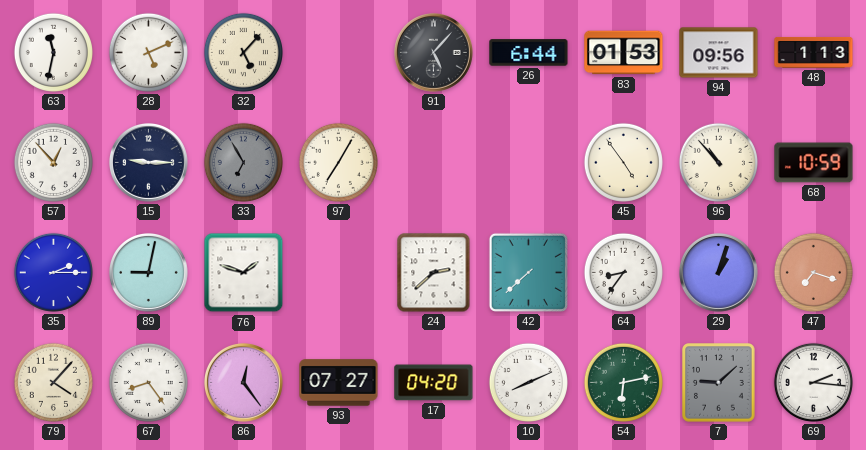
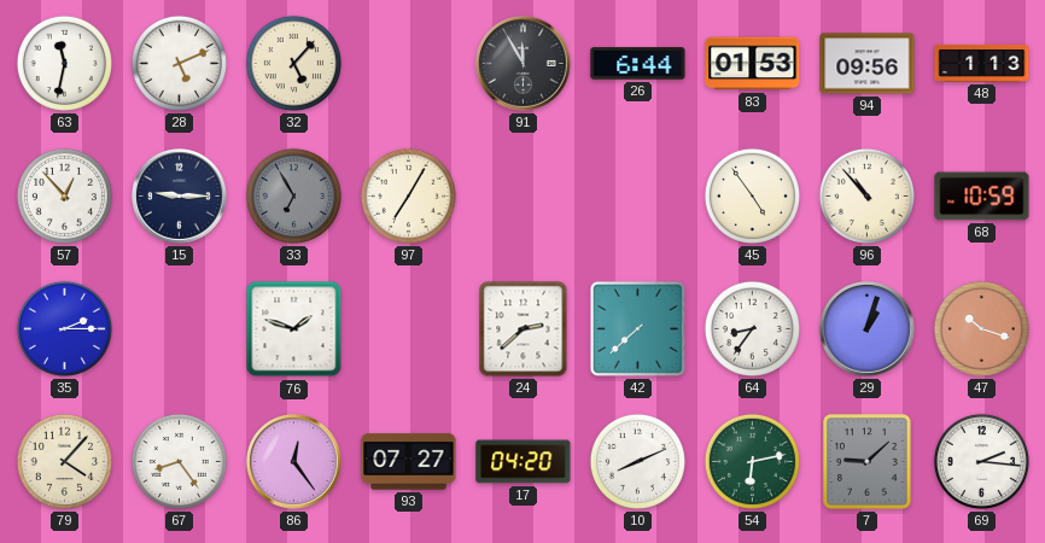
91: 5:07 -> 11:55
89: 9:02 -> none
47: 7:18 -> 10:18
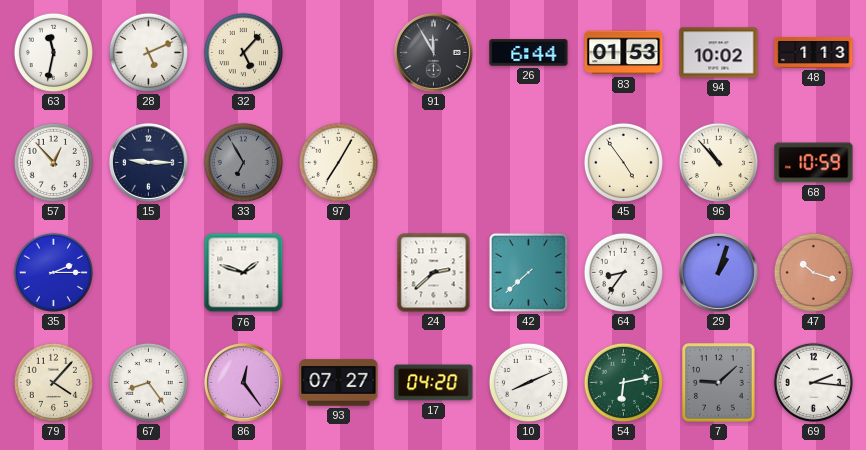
94: 09:56 -> 10:02
